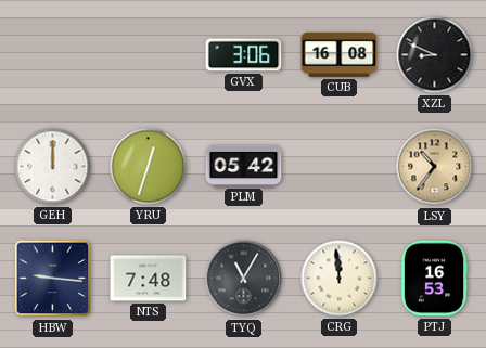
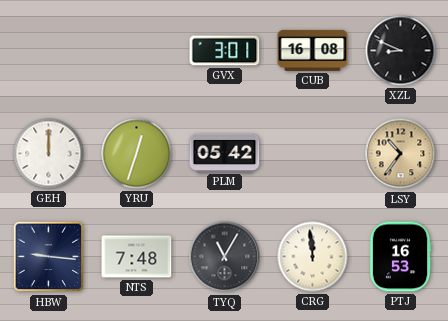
GVX: 3:06 -> 3:01
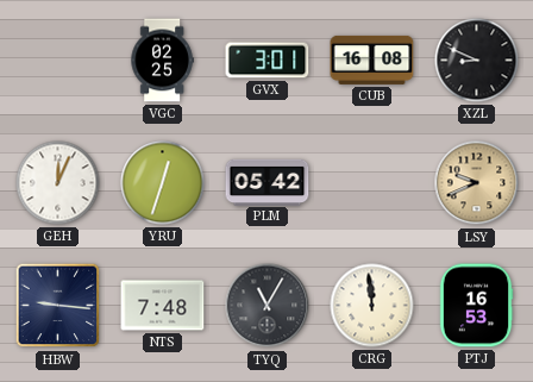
VGC: none -> 02:25
GEH: 12:00 -> 12:04
LSY: 10:36 -> 9:41
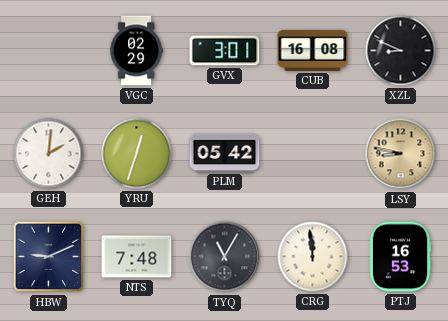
VGC: 02:25 -> 02:29
GEH: 12:04 -> 2:01
LSY: 9:41 -> 8:47
HBW: 9:16 -> 9:11
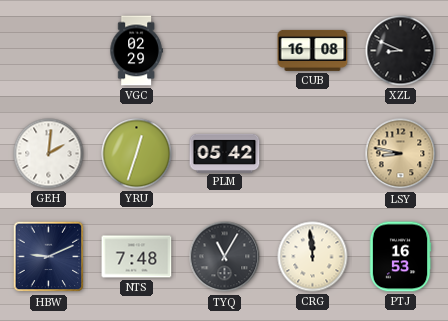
GVX: 3:01 -> none
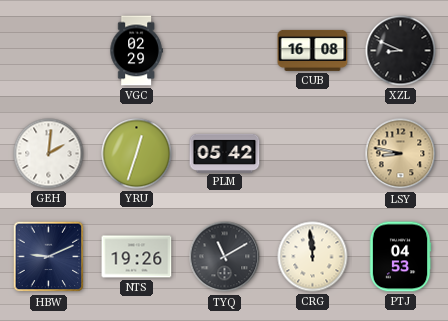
NTS: 7:48 -> 19:26
TYQ: 11:05 -> 11:10
PTJ: 16:53 -> 04:53
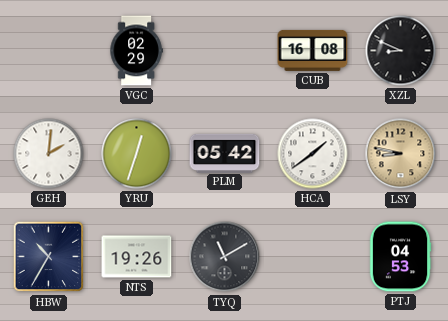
HCA: none -> 1:39
HBW: 9:11 -> 10:35
CRG: 11:59 -> none
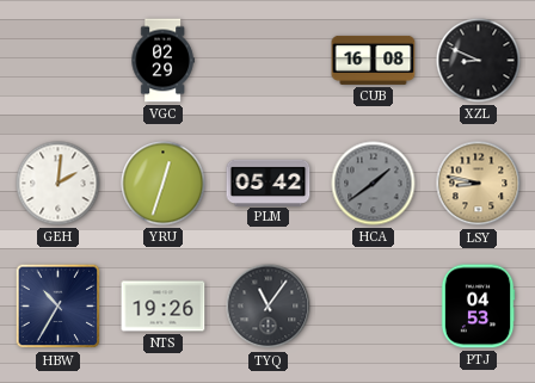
HCA dial: white -> grey
TYQ: 11:10 -> 11:06
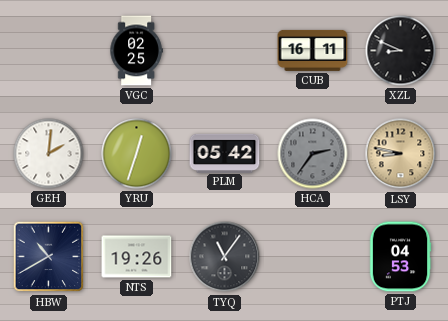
VGC: 02:29 -> 02:25
CUB: 16:08 -> 16:11
HCA: 1:39 -> 2:36
HBW: 10:35 -> 10:40
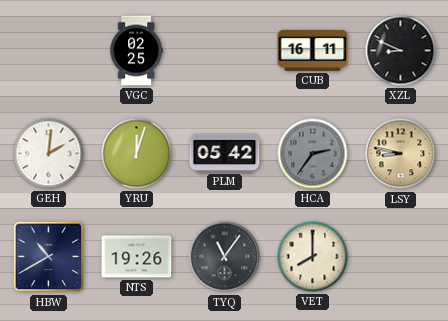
YRU: 12:33 -> 12:03
VET: none -> 8:00
PTJ: 04:53 -> none
